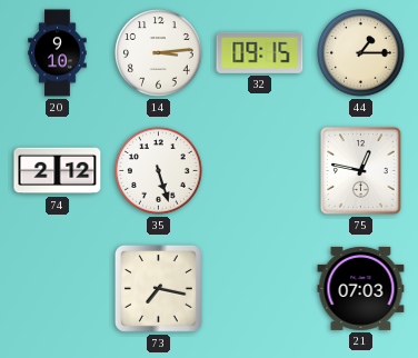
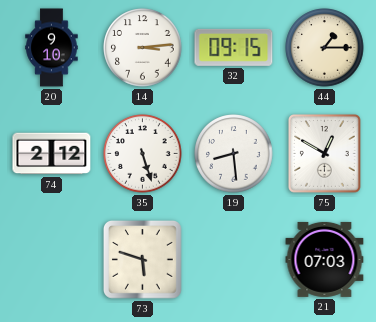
19: none -> 8:29
75: 12:47 -> 12:50
73: 7:17 -> 5:48
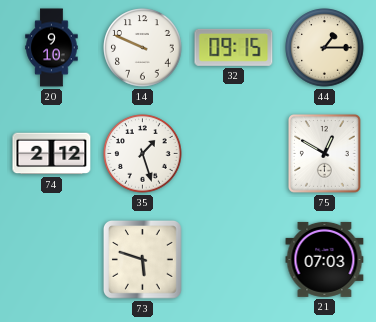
14: 3:14 -> 9:49
35: 5:27 -> 1:27
19: 8:29 -> none
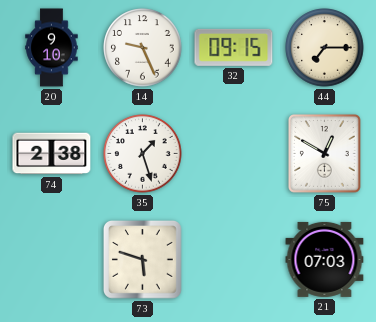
14: 9:49 -> 9:26
44: 1:15 -> 7:15
74: 2:12 -> 2:38
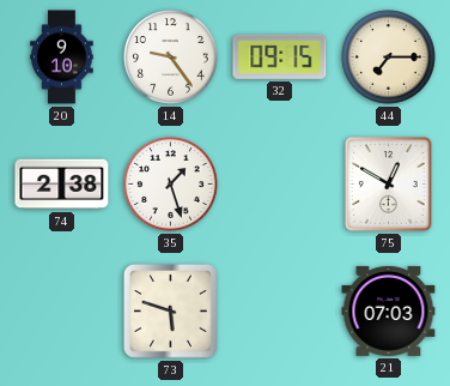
14: 9:26 -> 9:24
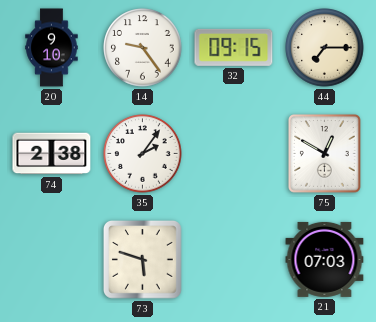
35: 1:27 -> 2:06
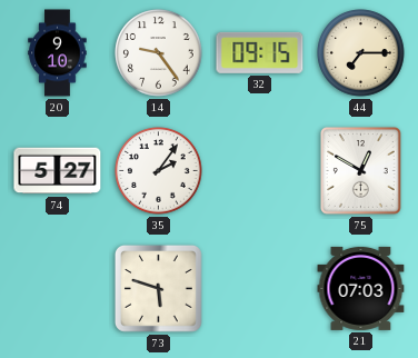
74: 2:38 -> 5:27
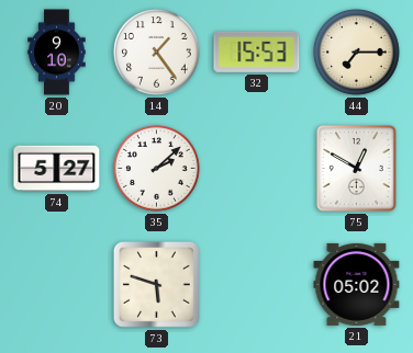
14: 9:24 -> 1:24
32: 09:15 -> 15:53
35: 2:06 -> 2:08
21: 07:03 -> 05:02
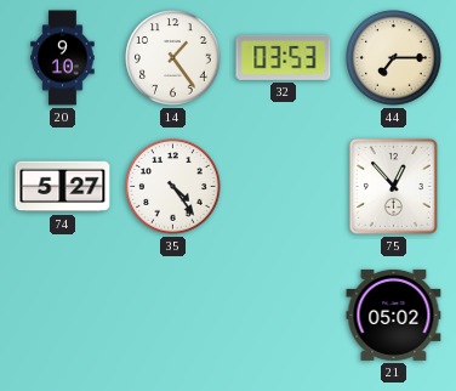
32: 15:53 -> 03:53
35: 2:08 -> 4:24
75: 12:50 -> 12:53
73: 5:48 -> none
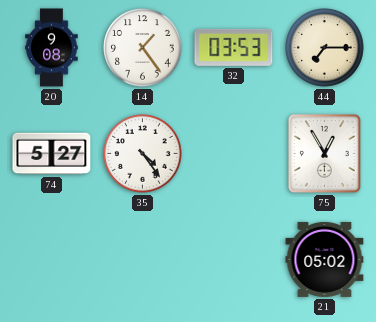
20: 9:10 -> 9:08
75: 12:53 -> 12:55
